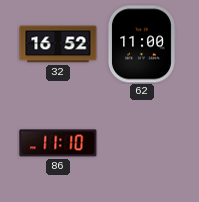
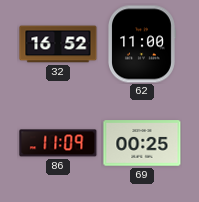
86: 11:10 -> 11:09
69: none -> 00:25
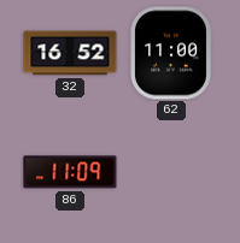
69: 00:25 -> none
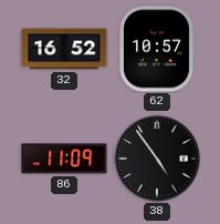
62: 11:00 -> 10:57
38: none -> 4:54
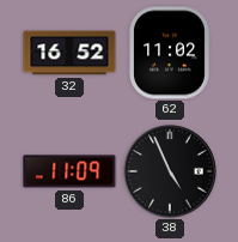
62: 10:57 -> 11:02
38: 4:54 -> 4:56
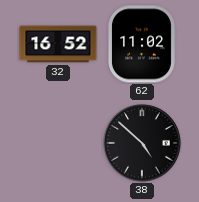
86: 11:09 -> none
38: 4:56 -> 4:52
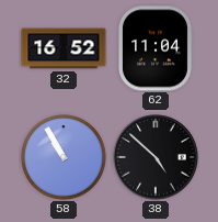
62: 11:02 -> 11:04
58: none -> 10:55
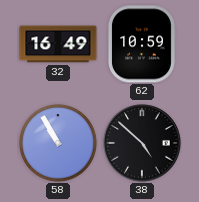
32: 16:52 -> 16:49
62: 11:04 -> 10:59
